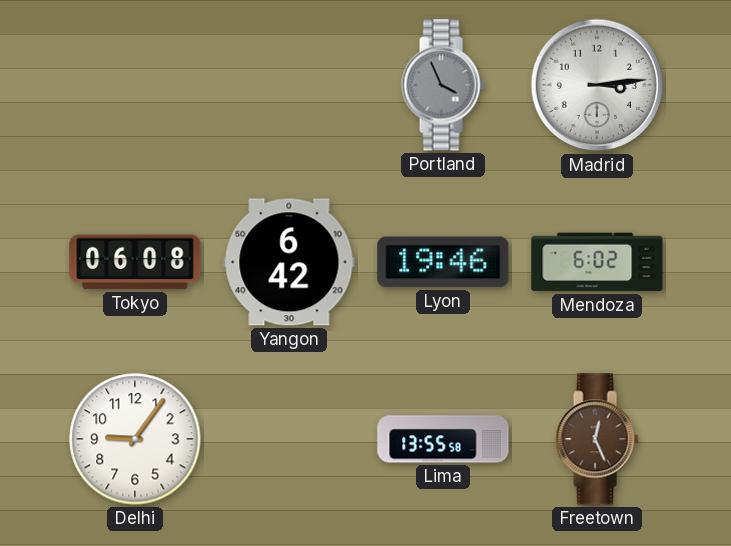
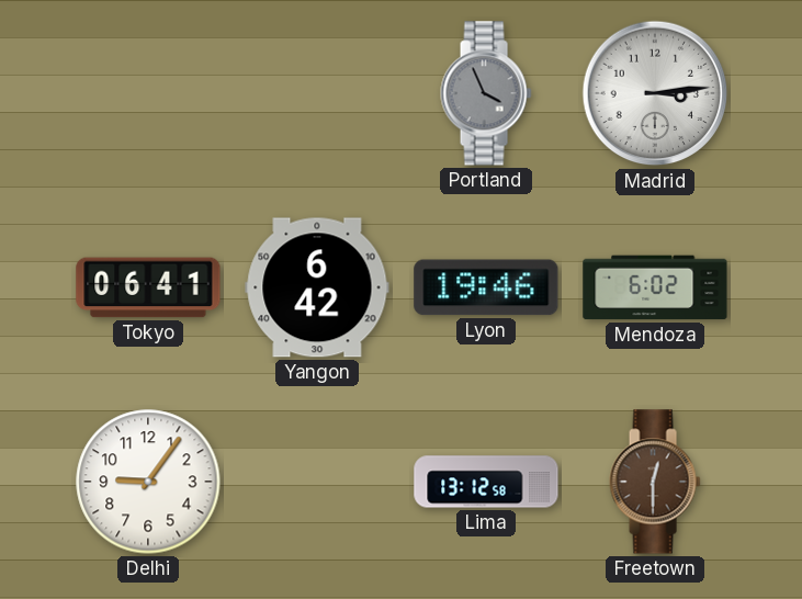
Tokyo: 06:08 -> 06:41
Lima: 13:55 -> 13:12
Freetown: 12:26 -> 12:30
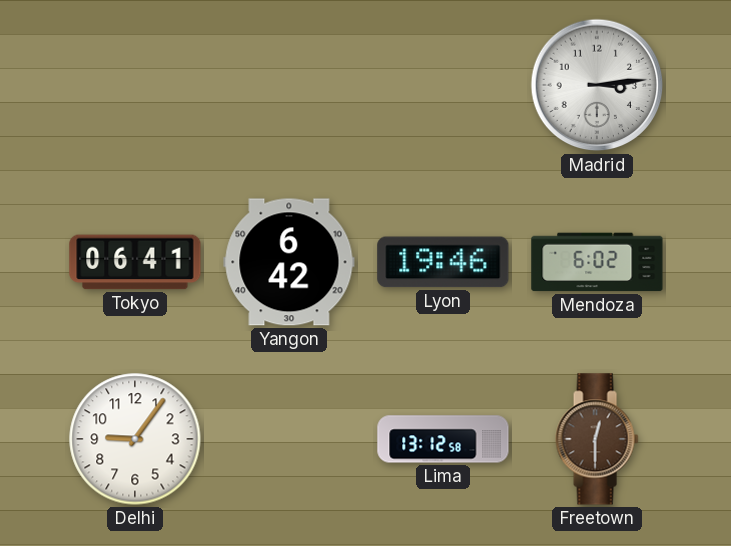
Portland: 3:56 -> none
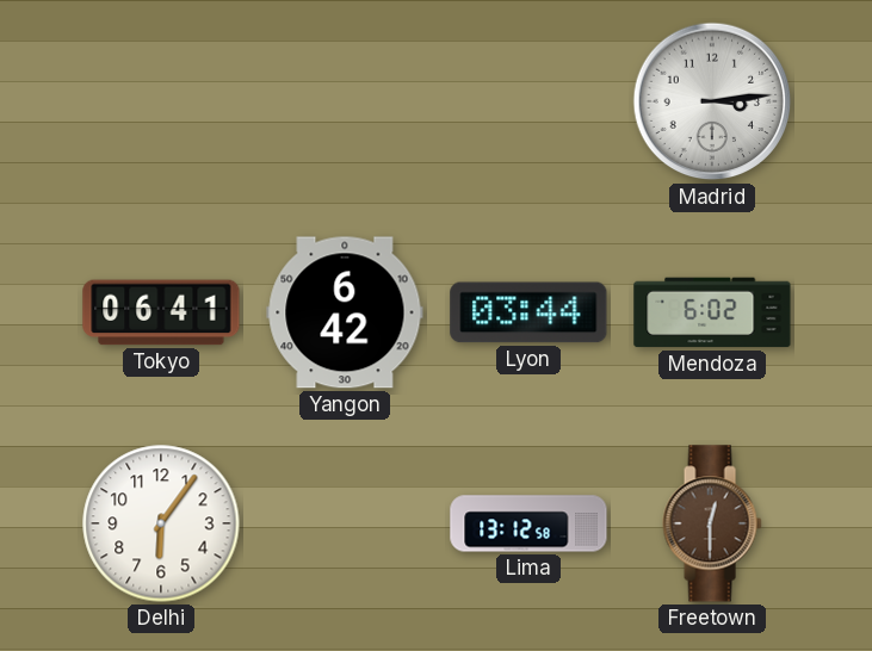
Lyon: 19:46 -> 03:44
Delhi: 9:06 -> 6:06
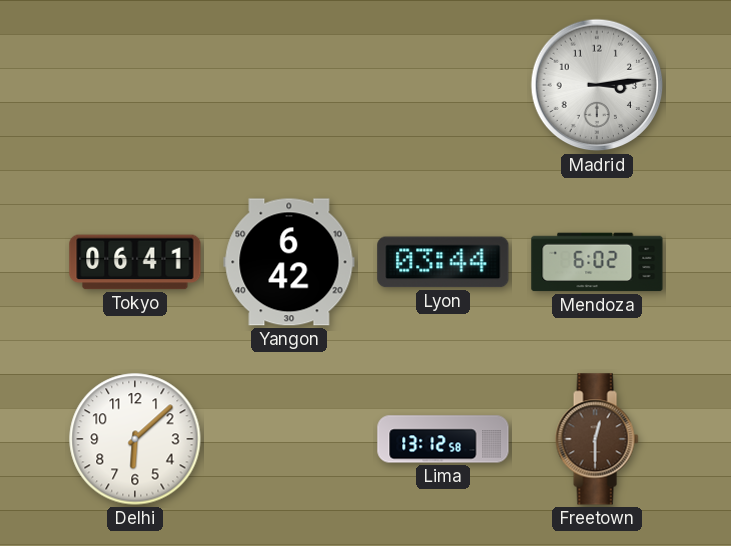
Delhi: 6:06 -> 6:08
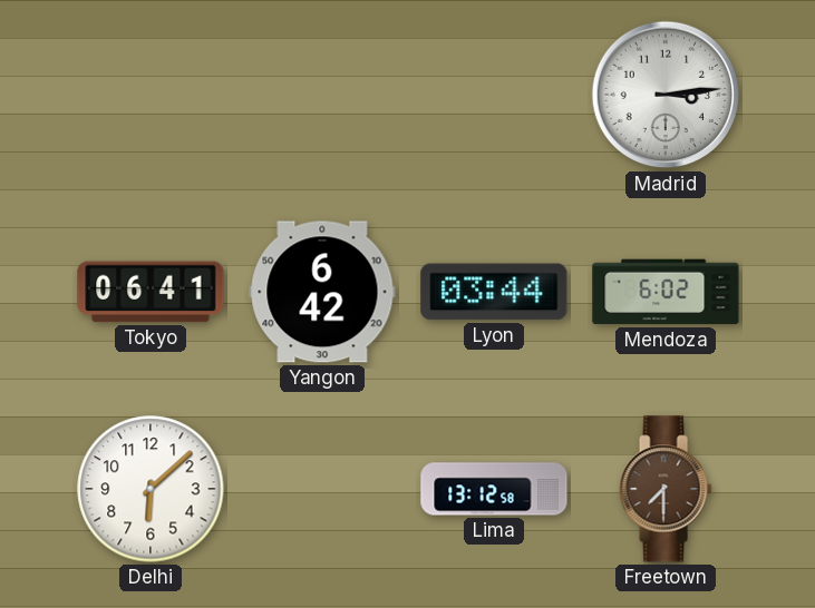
Freetown: 12:30 -> 7:30
